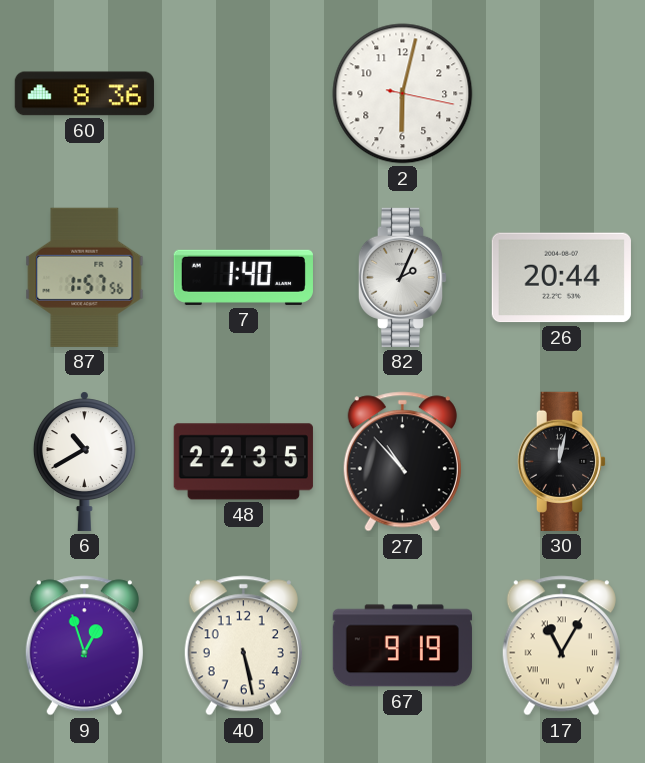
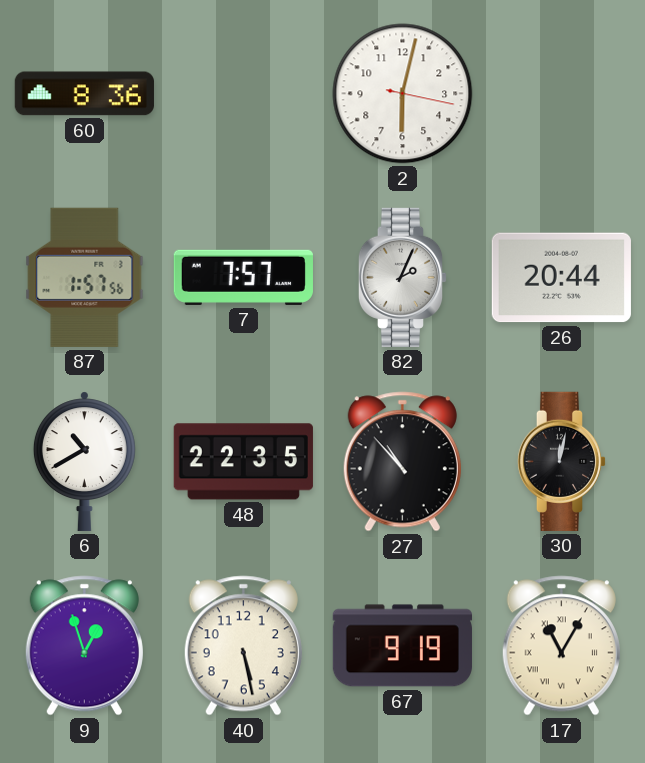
7: 1:40 -> 7:57
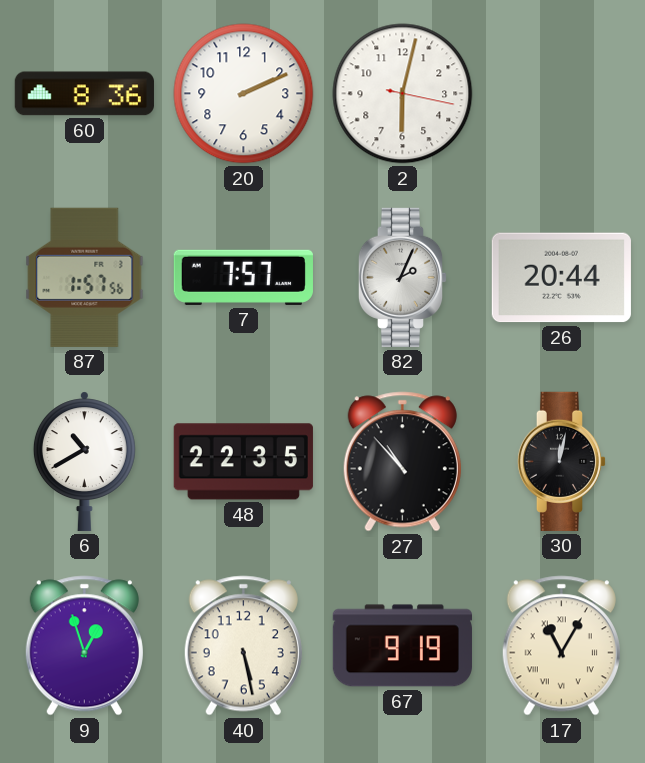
20: none -> 2:11
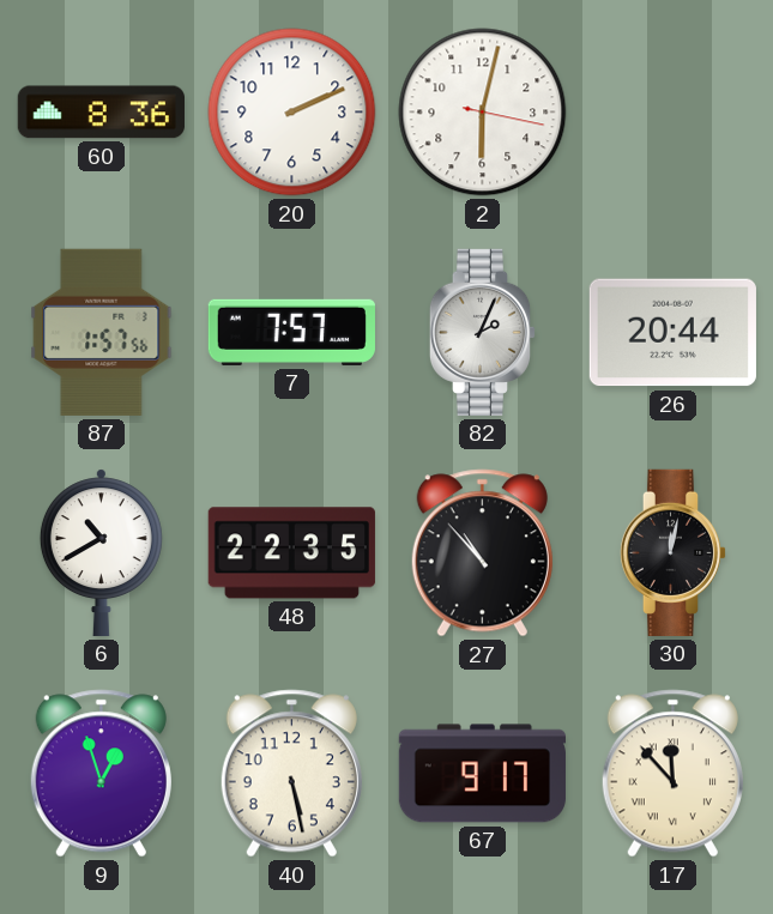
67: 9:19 -> 9:17
17: 11:05 -> 11:53
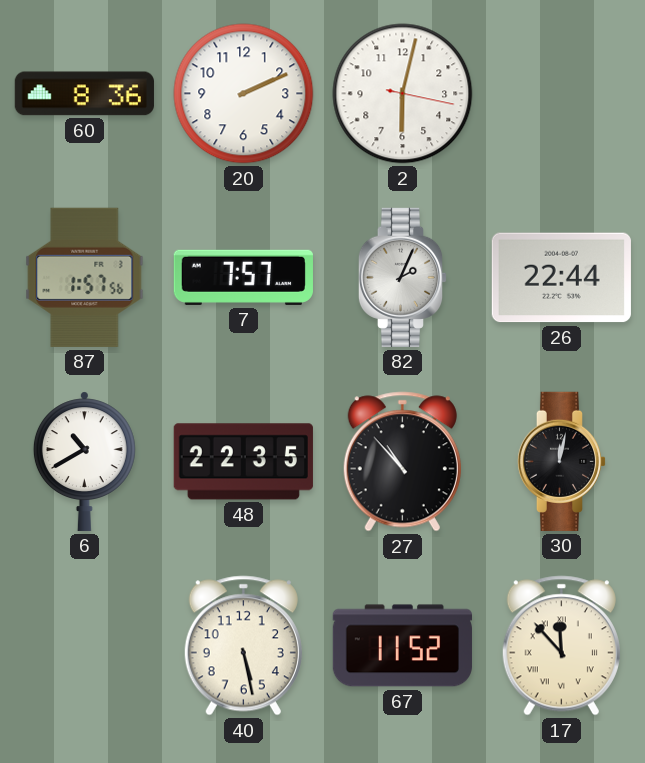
26: 20:44 -> 22:44
9: 12:57 -> none
67: 9:17 -> 11:52
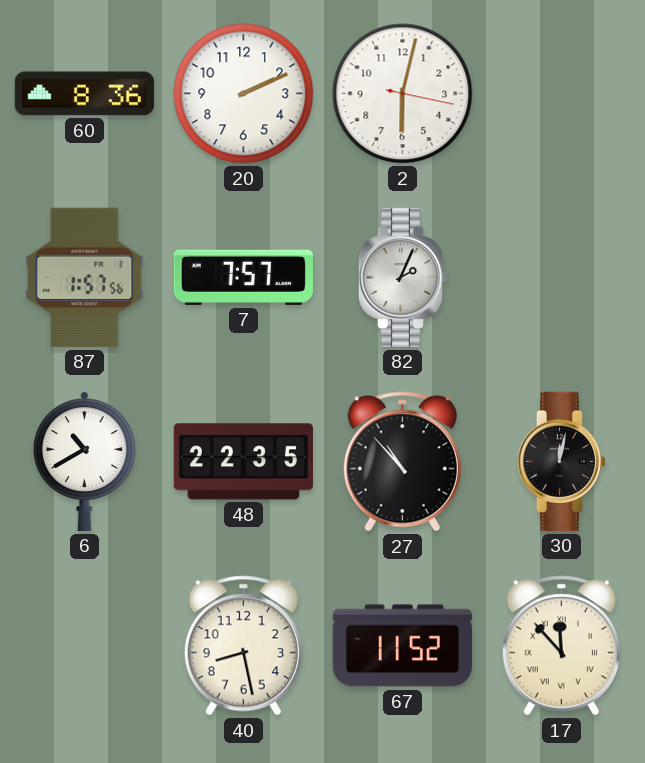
26: 22:44 -> none
40: 5:28 -> 8:28
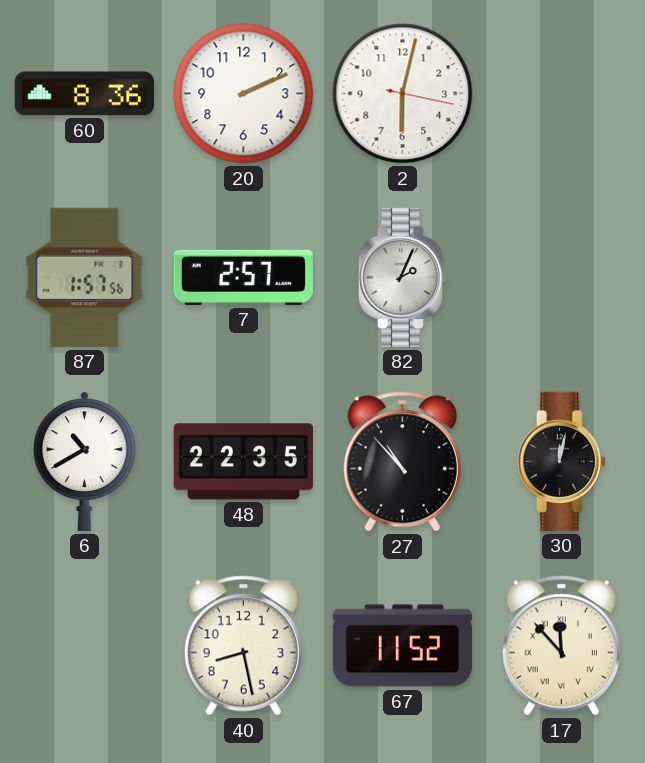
7: 7:57 -> 2:57
